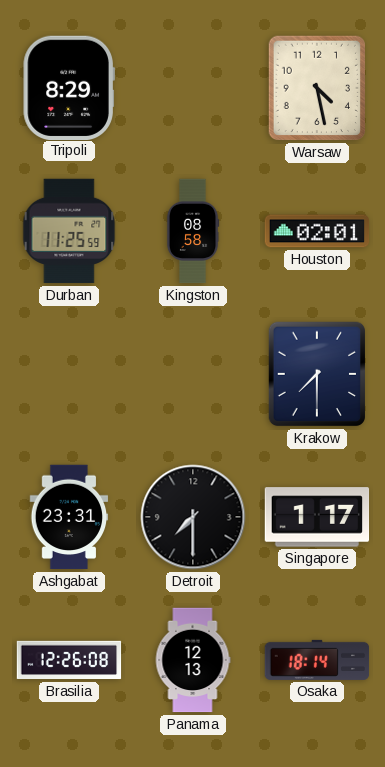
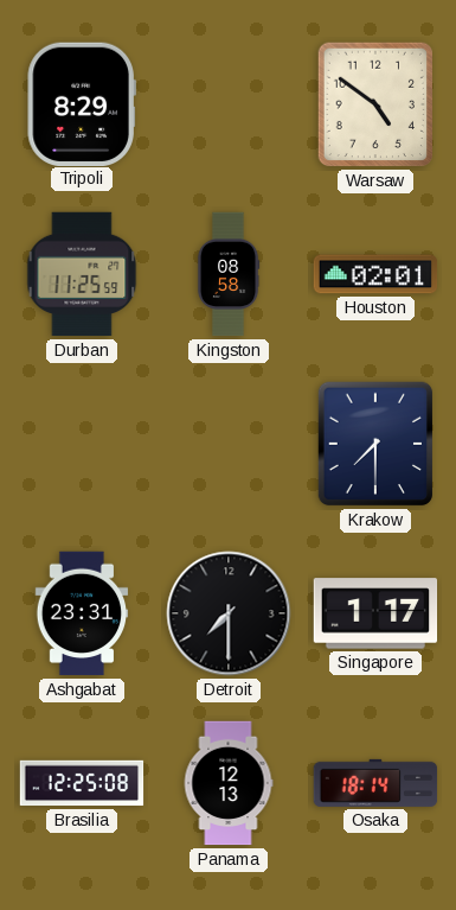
Warsaw: 4:28 -> 4:51
Brasilia: 12:26 -> 12:25
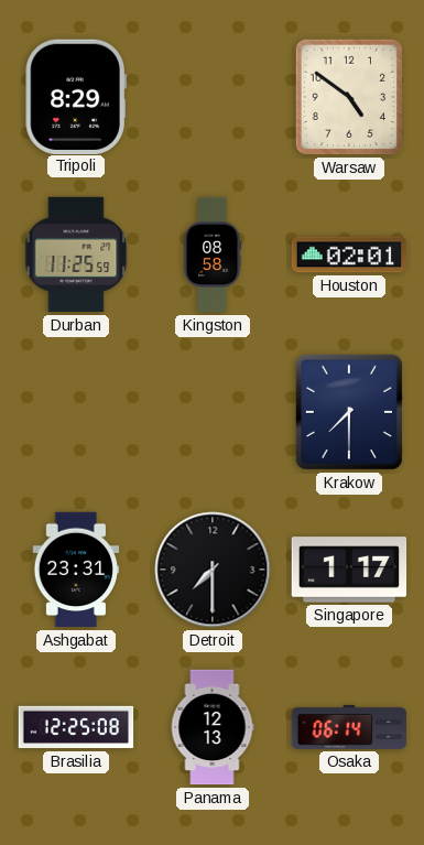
Osaka: 18:14 -> 06:14
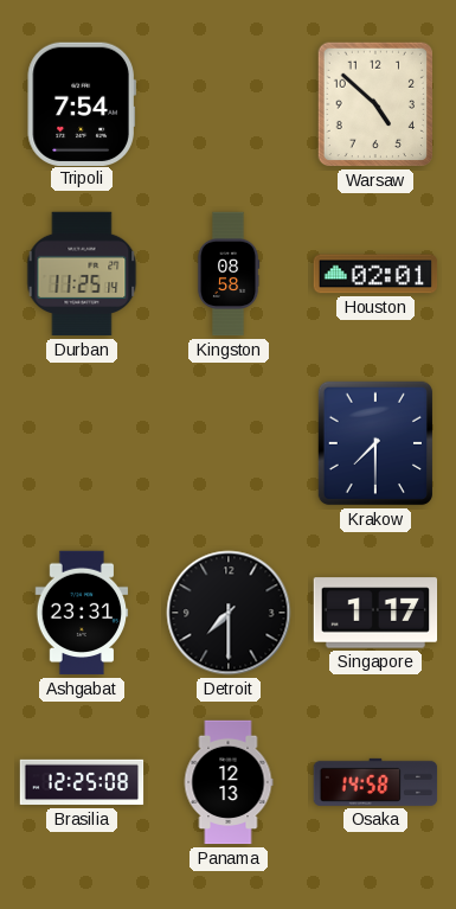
Tripoli: 8:29 -> 7:54
Warsaw: 4:51 -> 4:52
Durban: 11:25:59 -> 11:25:14
Osaka: 06:14 -> 14:58
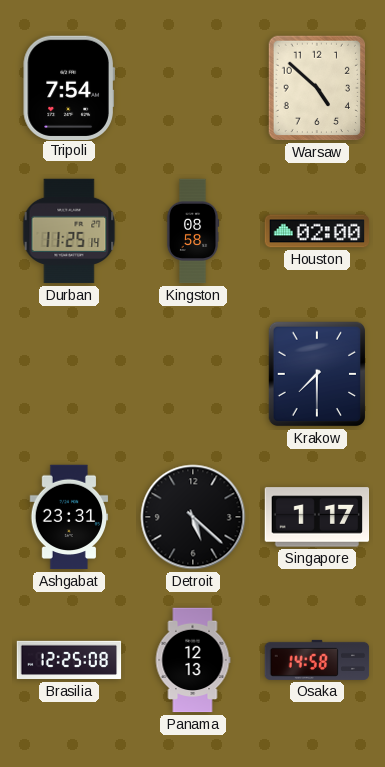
Houston: 02:01 -> 02:00
Detroit: 7:30 -> 5:22
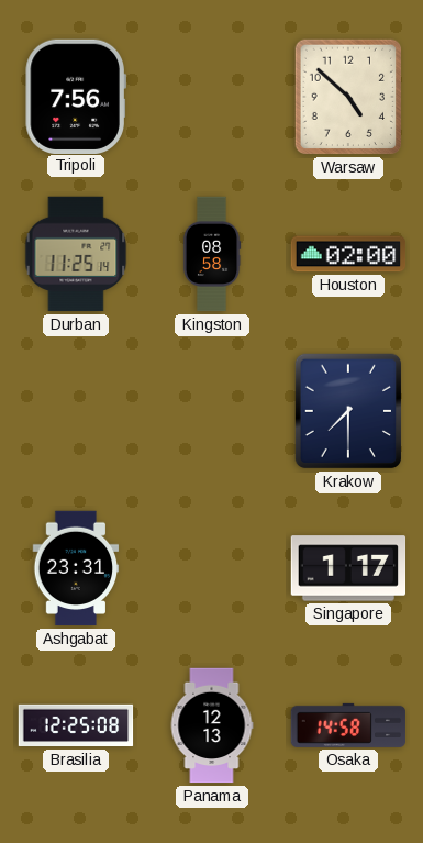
Tripoli: 7:54 -> 7:56
Detroit: 5:22 -> none
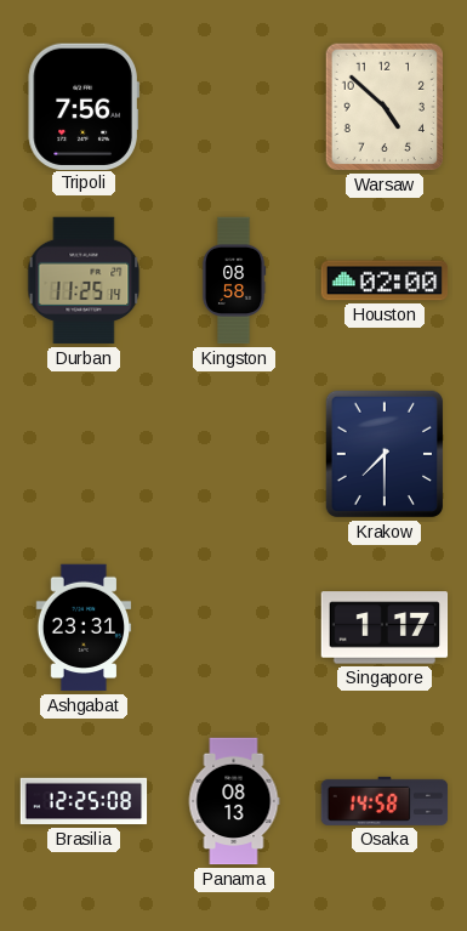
Panama: 12:13 -> 08:13
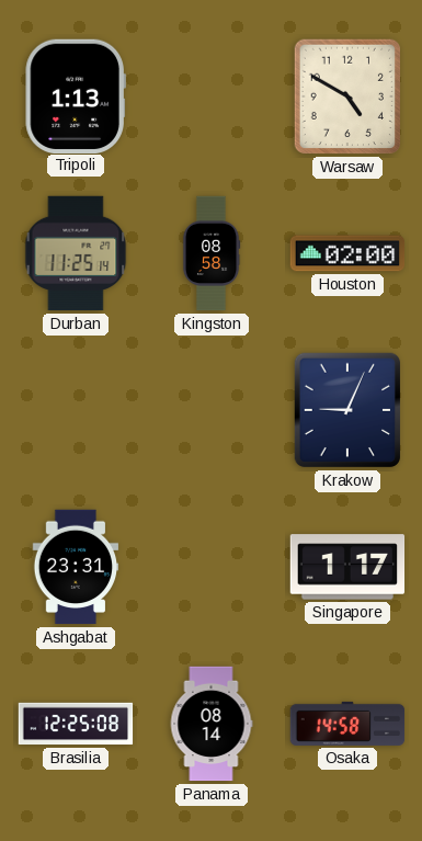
Tripoli: 7:56 -> 1:13
Warsaw: 4:52 -> 4:50
Krakow: 7:30 -> 9:04
Panama: 08:13 -> 08:14
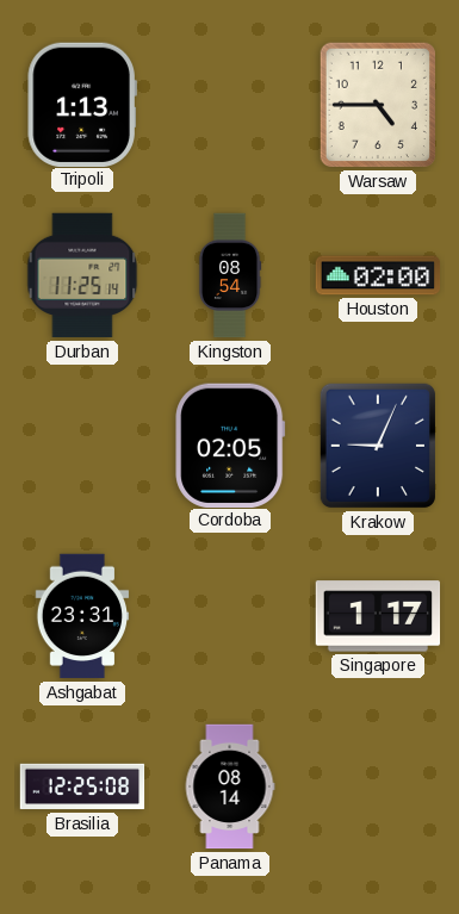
Warsaw: 4:50 -> 4:45
Kingston: 08:58 -> 08:54
Cordoba: none -> 02:05
Osaka: 14:58 -> none
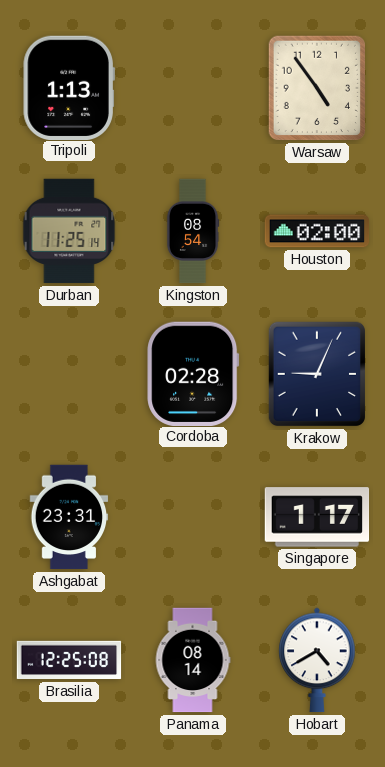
Warsaw: 4:45 -> 4:54
Cordoba: 02:05 -> 02:28
Hobart: none -> 4:40
